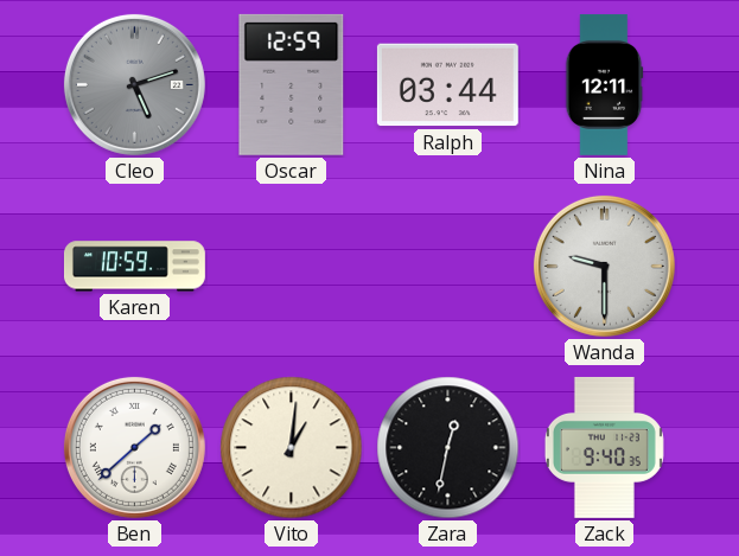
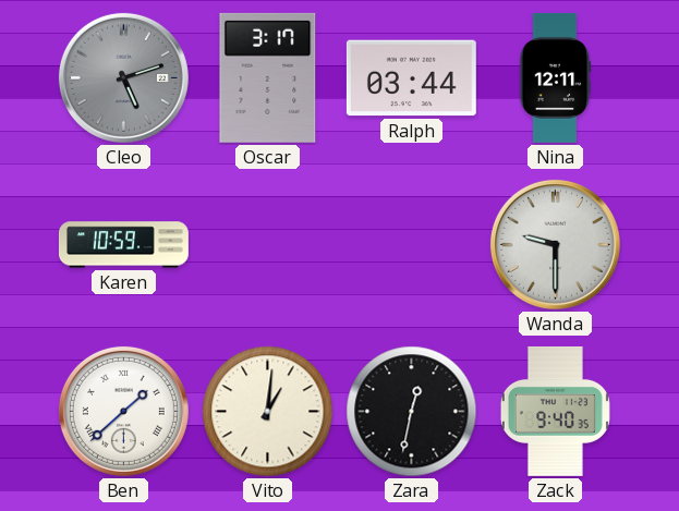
Oscar: 12:59 -> 3:17
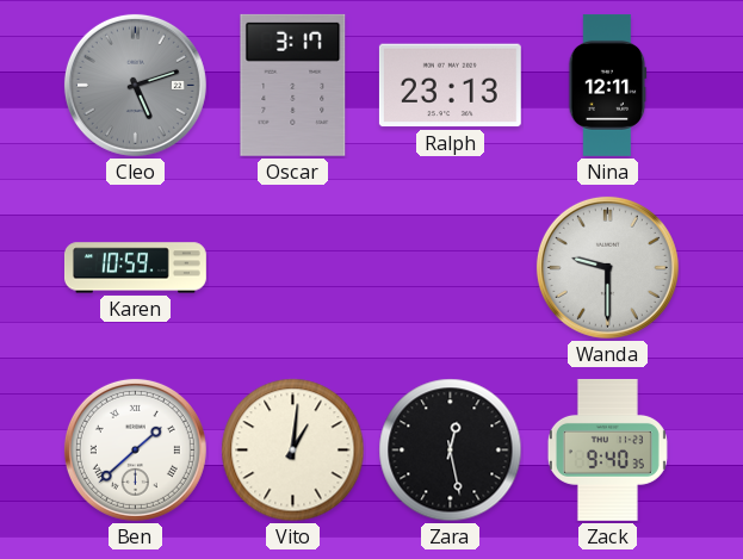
Ralph: 03:44 -> 23:13
Zara: 12:32 -> 12:28
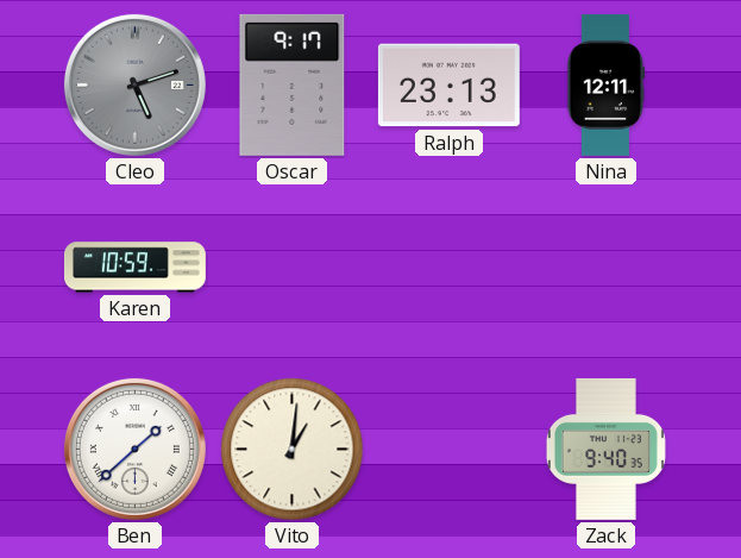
Oscar: 3:17 -> 9:17
Wanda: 9:30 -> none
Zara: 12:28 -> none
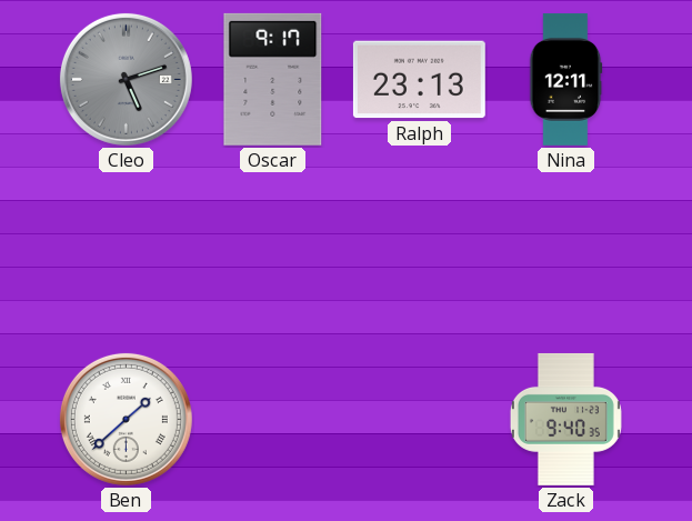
Karen: 10:59 -> none
Vito: 1:01 -> none
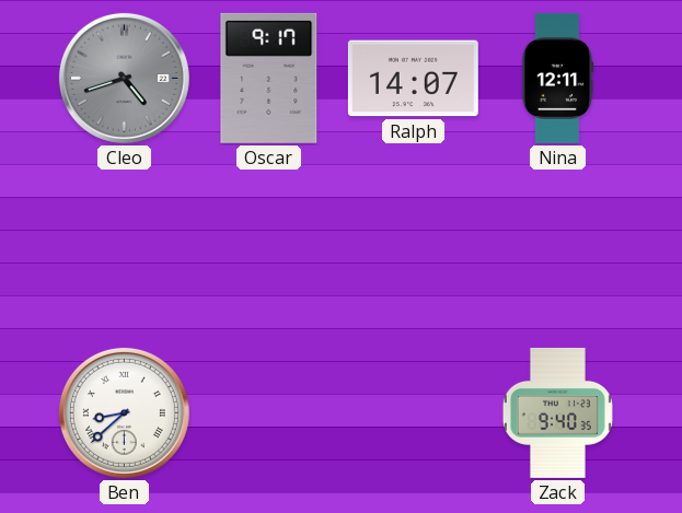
Cleo: 5:12 -> 4:42
Ralph: 23:13 -> 14:07
Ben: 1:38 -> 8:38
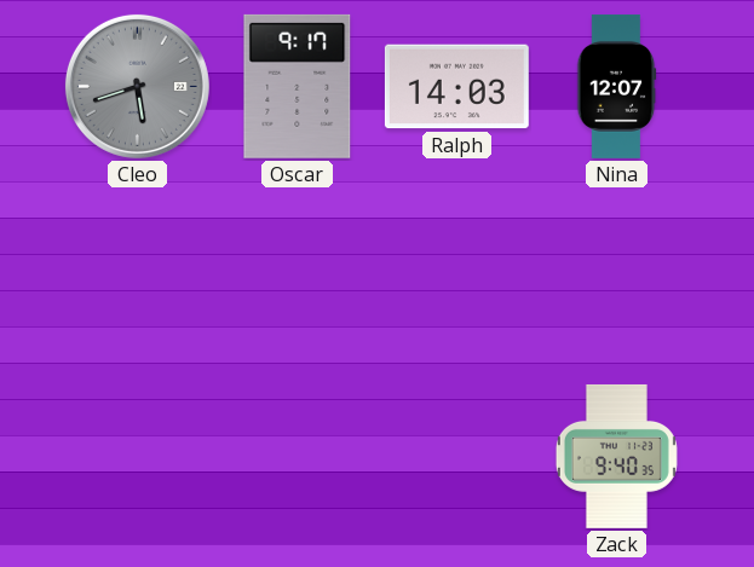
Cleo: 4:42 -> 5:42
Ralph: 14:07 -> 14:03
Nina: 12:11 -> 12:07
Ben: 8:38 -> none
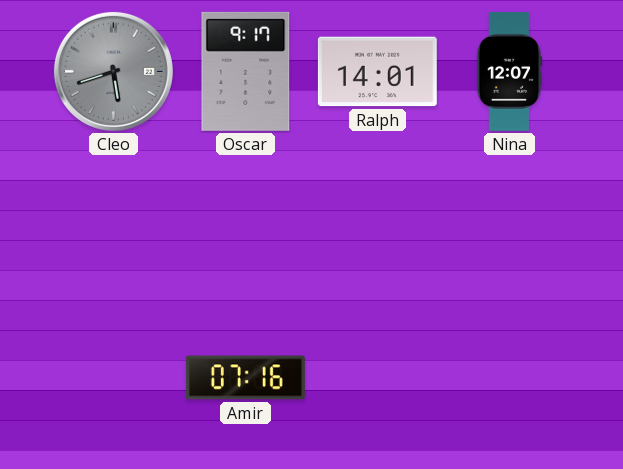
Ralph: 14:03 -> 14:01
Amir: none -> 07:16
Zack: 9:40 -> none
